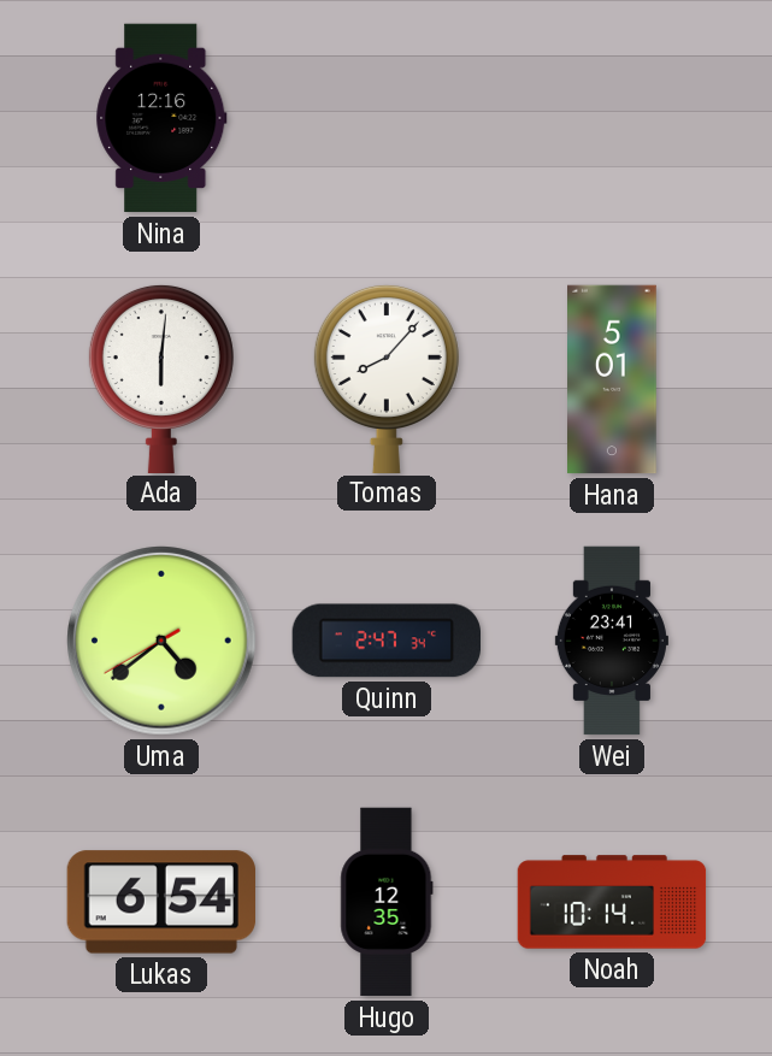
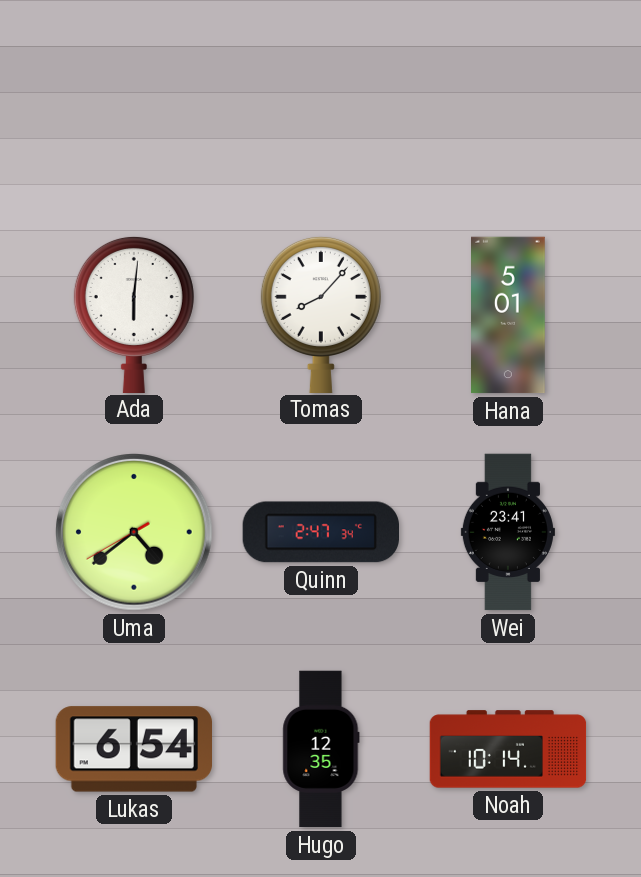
Nina: 12:16 -> none
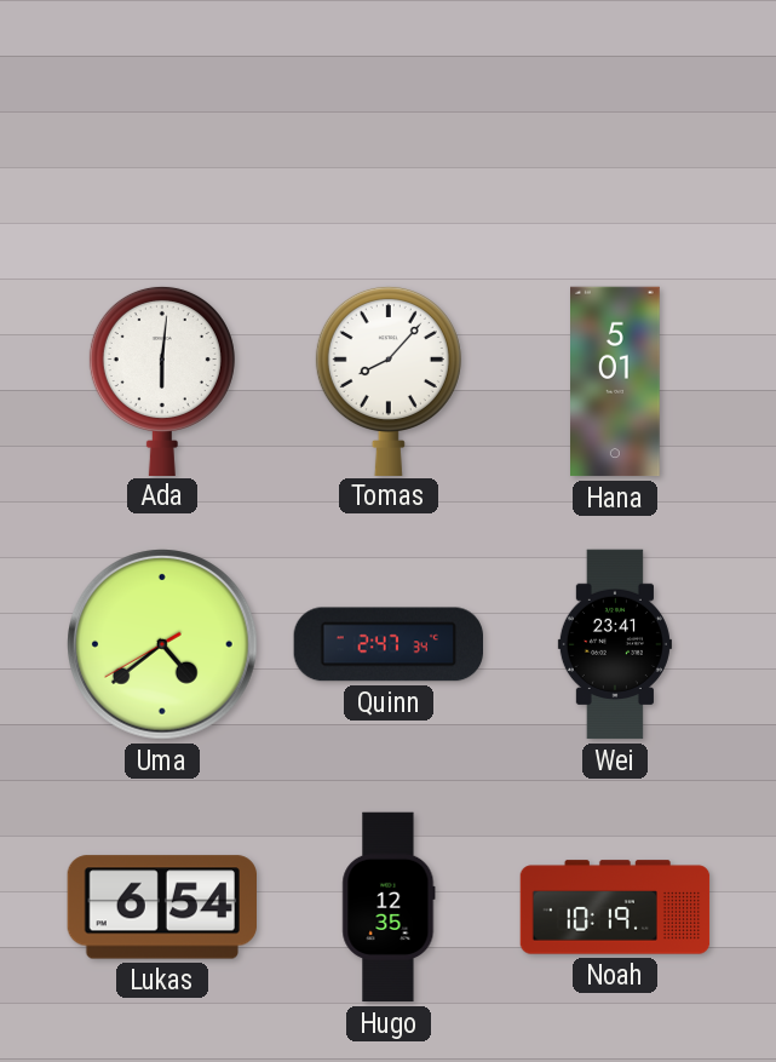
Noah: 10:14 -> 10:19
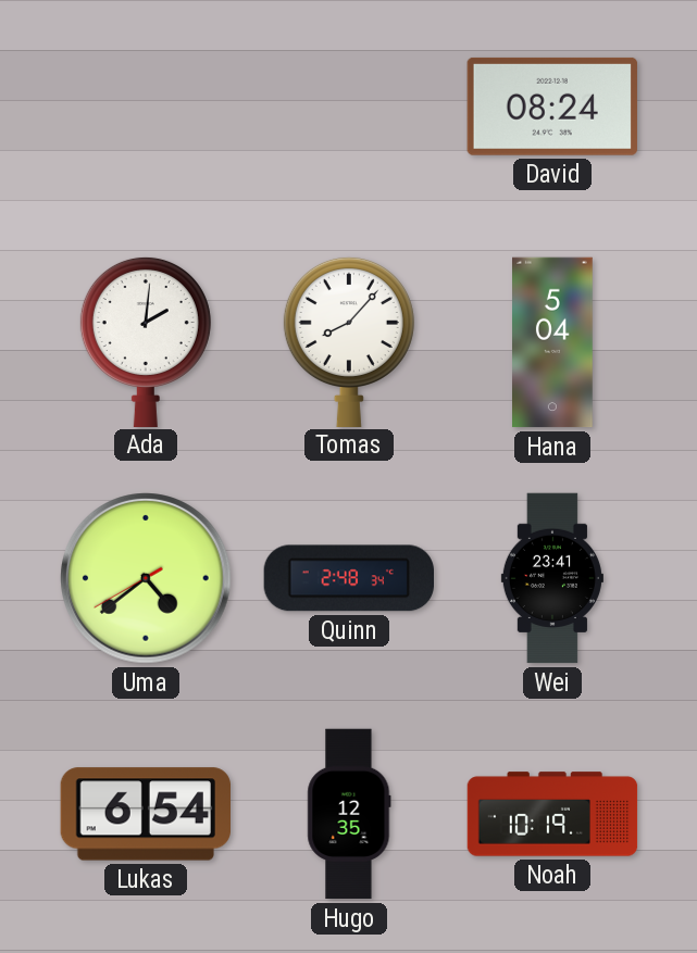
David: none -> 08:24
Ada: 6:01 -> 2:01
Hana: 5:01 -> 5:04
Quinn: 2:47 -> 2:48
